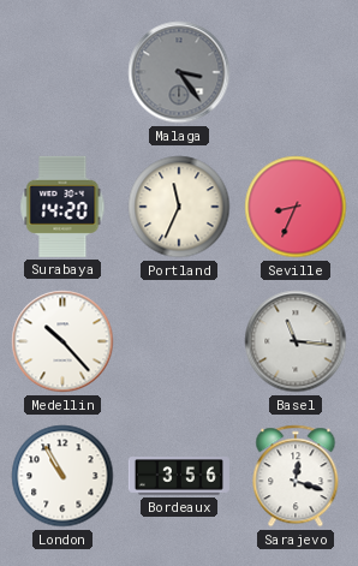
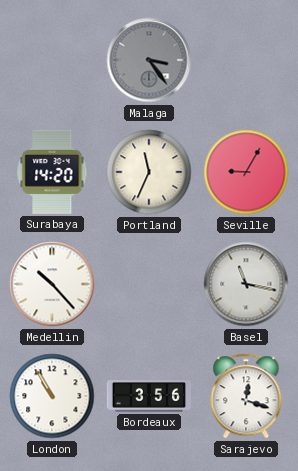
Seville: 8:34 -> 9:05
Basel: 11:16 -> 11:17
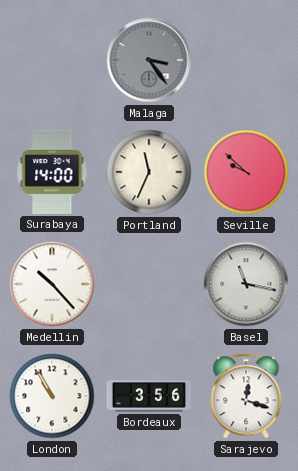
Surabaya: 14:20 -> 14:00
Seville: 9:05 -> 9:52
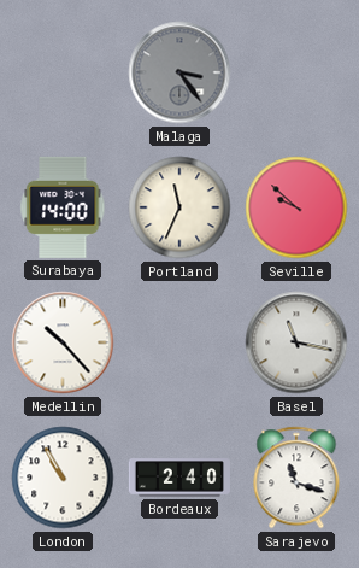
Bordeaux: 3:56 -> 2:40
Sarajevo: 12:18 -> 11:18
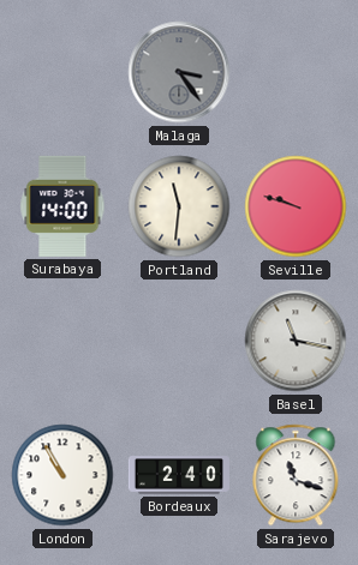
Portland: 11:34 -> 11:31
Seville: 9:52 -> 9:48
Medellin: 10:23 -> none
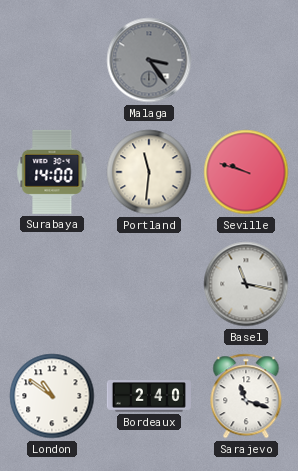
London: 10:55 -> 10:51
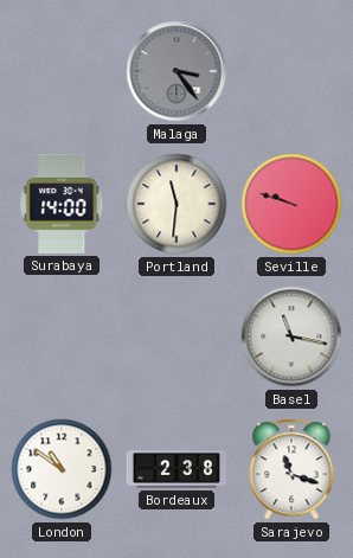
Bordeaux: 2:40 -> 2:38
